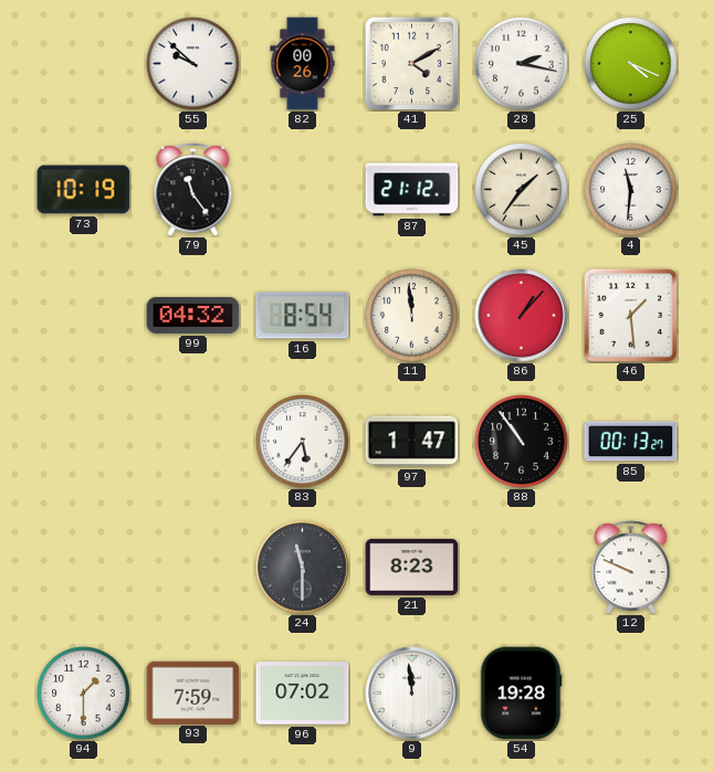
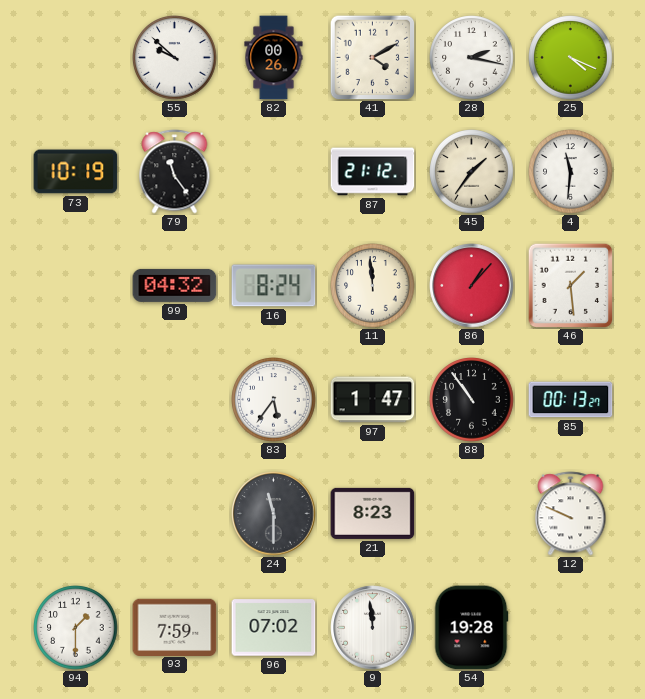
16: 8:54 -> 8:24
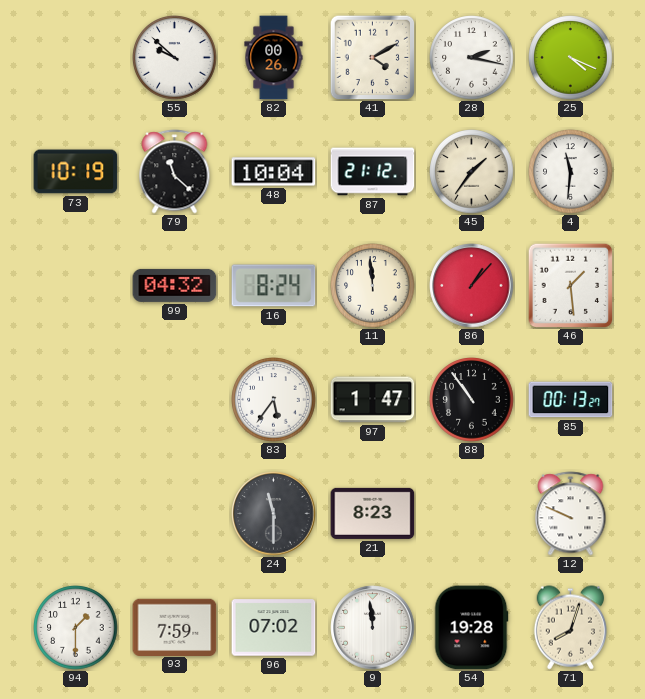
79: 11:24 -> 11:22
48: none -> 10:04
71: none -> 8:03
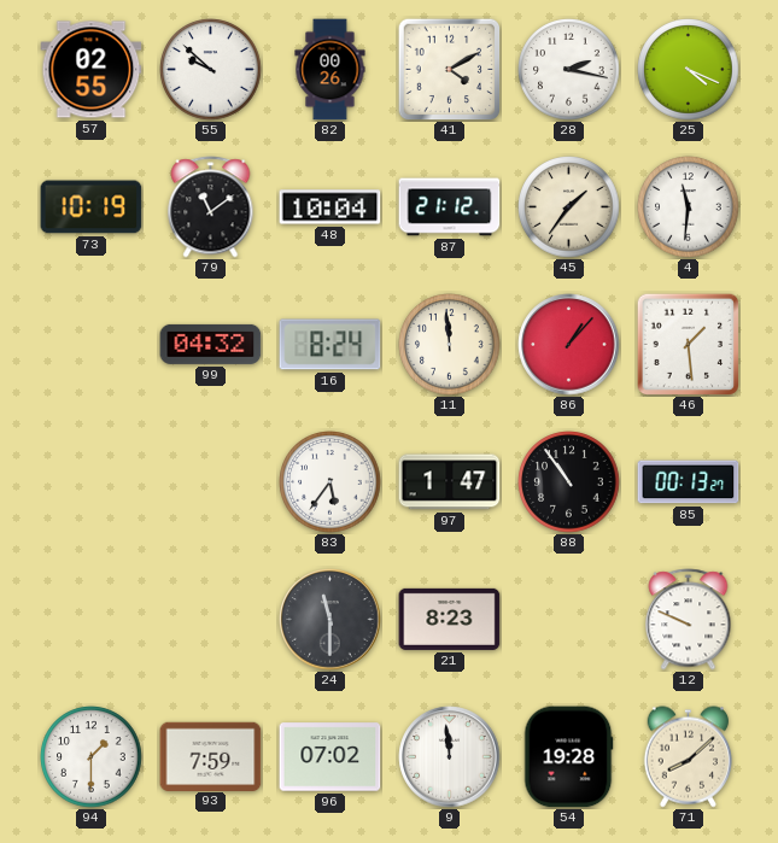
57: none -> 02:55
79: 11:22 -> 11:09
71: 8:03 -> 8:08
